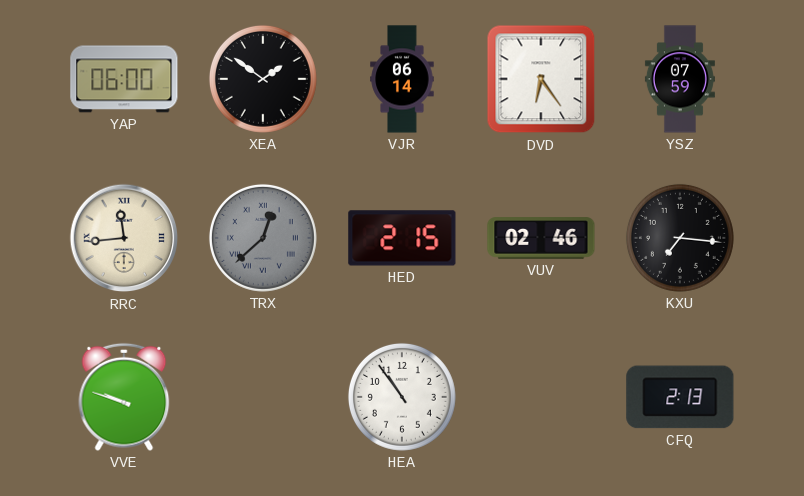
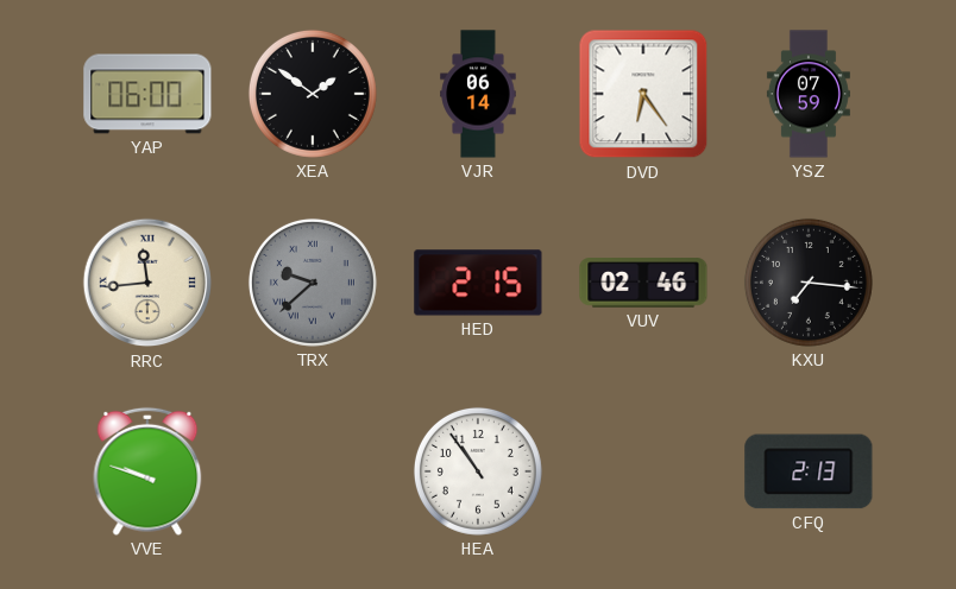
TRX: 12:38 -> 9:38
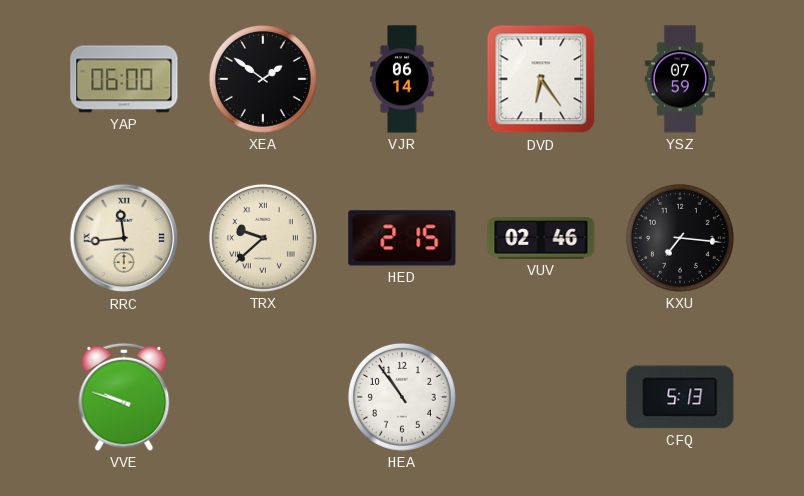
TRX dial: grey -> cream
CFQ: 2:13 -> 5:13
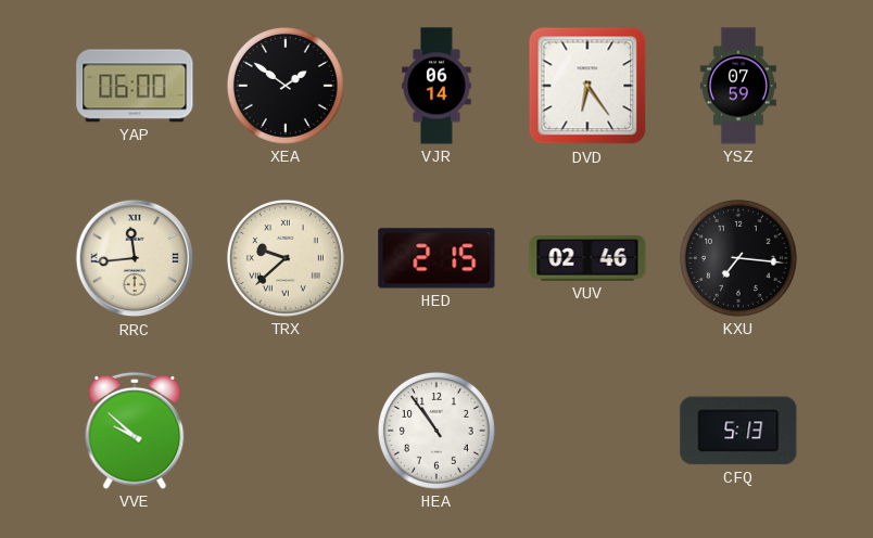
VVE: 9:48 -> 9:52
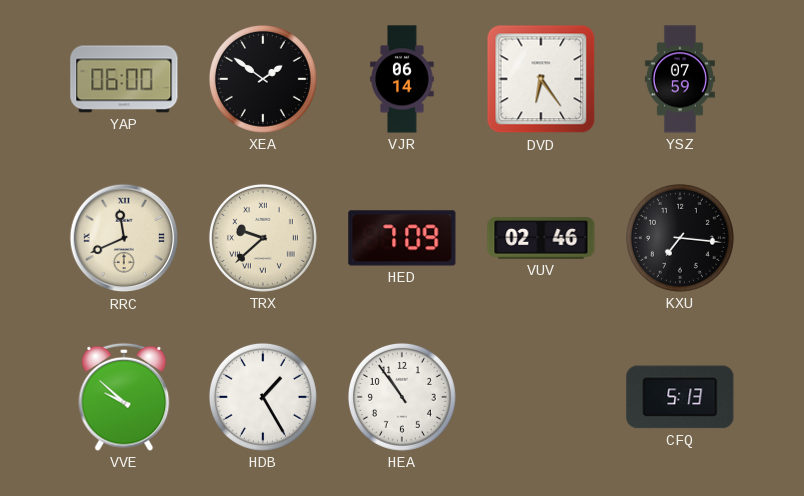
RRC: 11:44 -> 11:41
HED: 2:15 -> 7:09
HDB: none -> 1:25
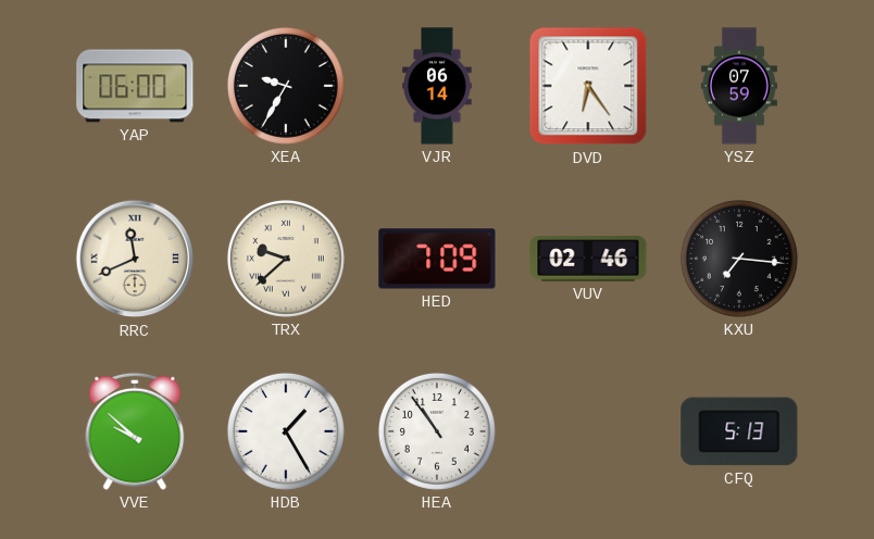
XEA: 1:51 -> 9:35
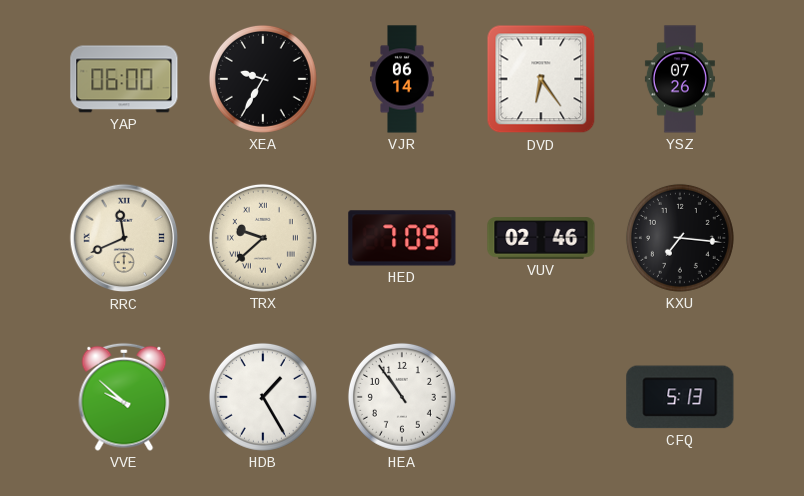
YSZ: 07:59 -> 07:26
